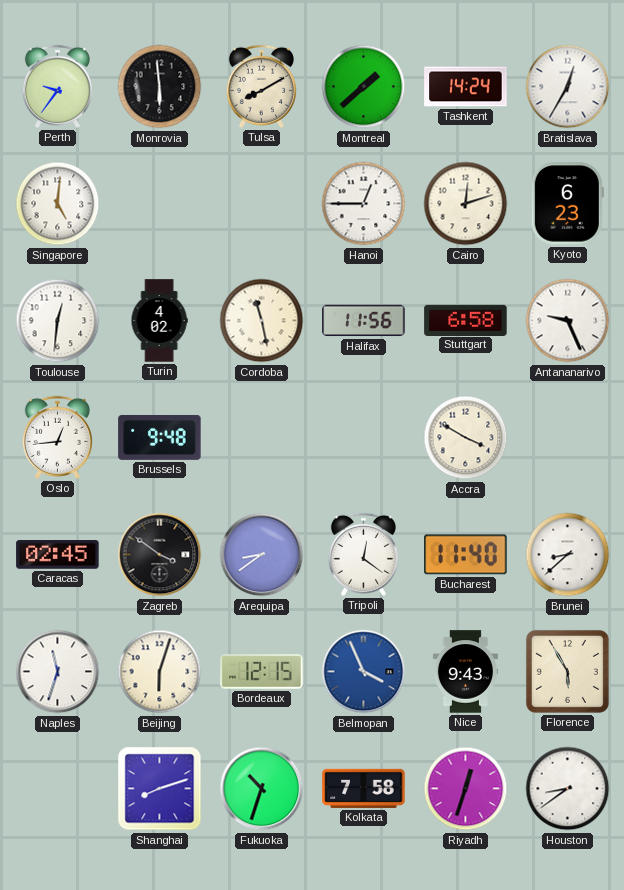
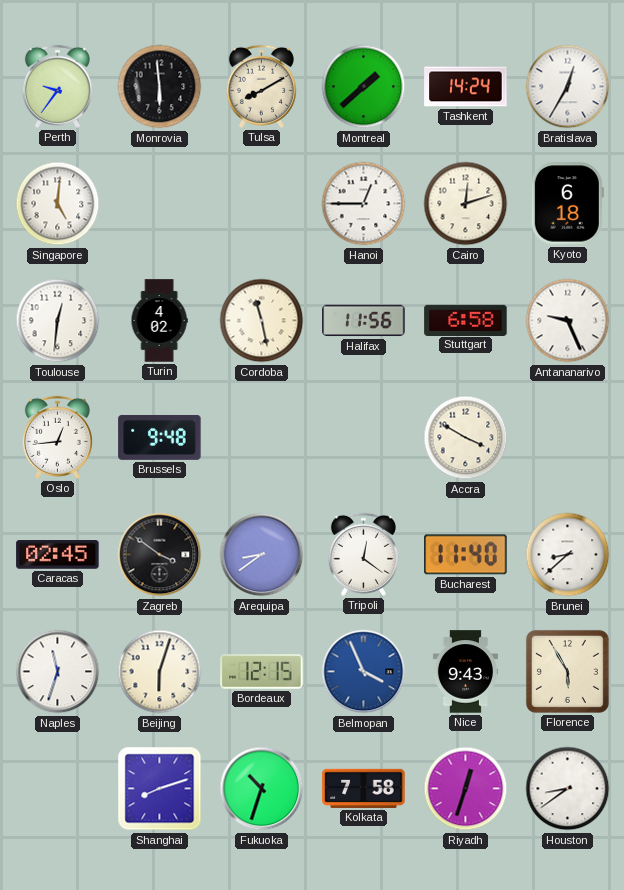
Kyoto: 6:23 -> 6:18
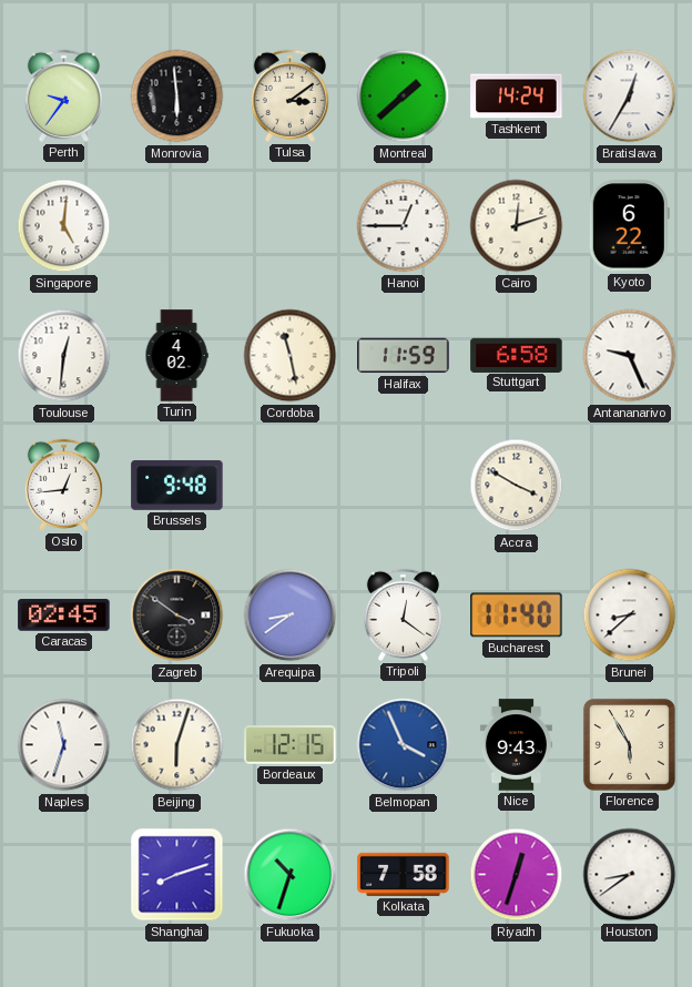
Tulsa: 8:10 -> 3:09
Kyoto: 6:18 -> 6:22
Halifax: 11:56 -> 11:59
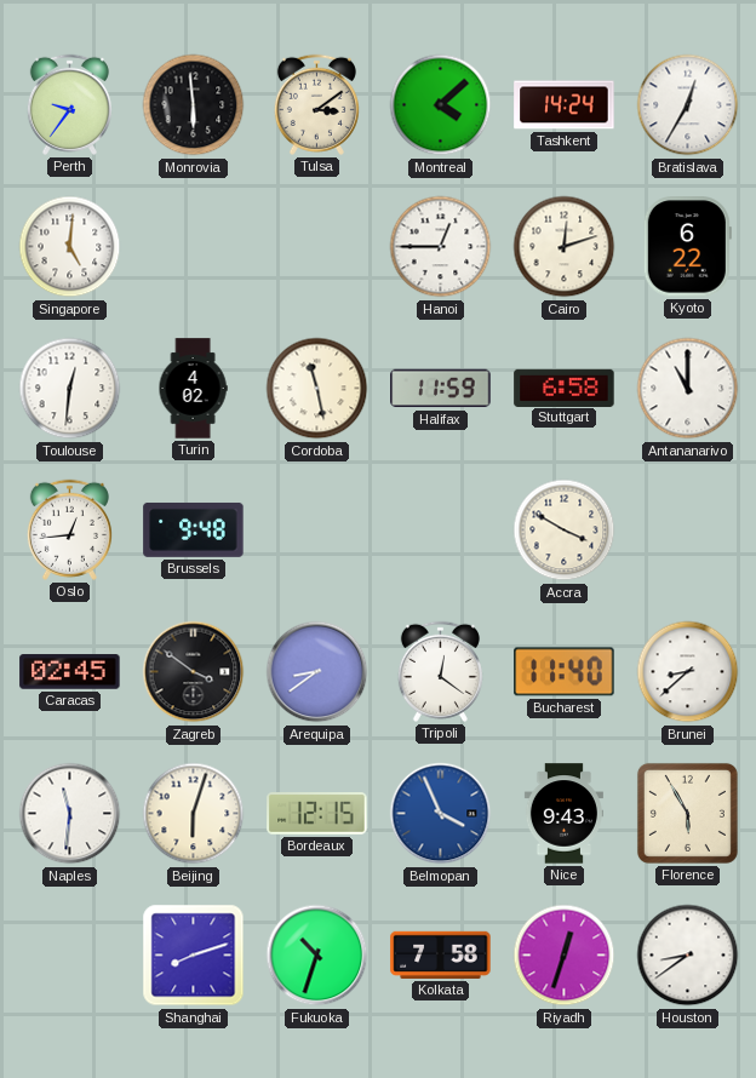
Montreal: 1:38 -> 4:08
Antananarivo: 9:26 -> 11:00
Naples: 11:33 -> 11:31
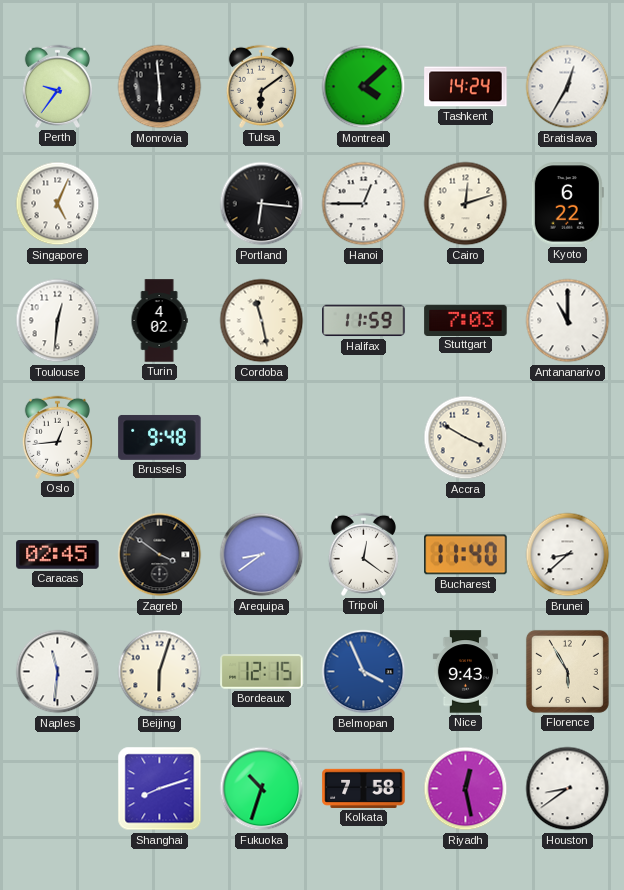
Tulsa: 3:09 -> 6:09
Singapore: 5:01 -> 5:04
Portland: none -> 6:16
Stuttgart: 6:58 -> 7:03
Riyadh: 12:33 -> 12:28
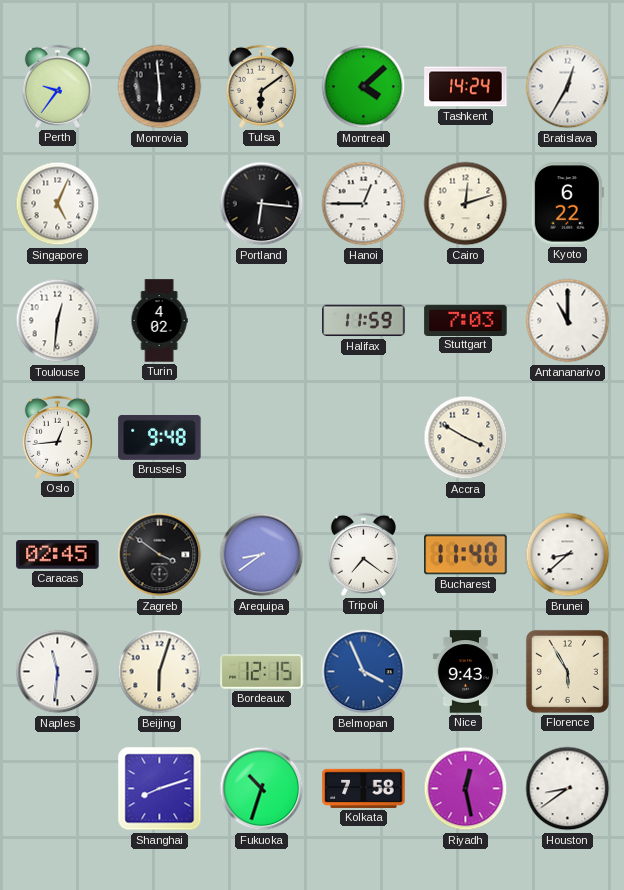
Cordoba: 11:28 -> none
Tripoli: 12:21 -> 7:21
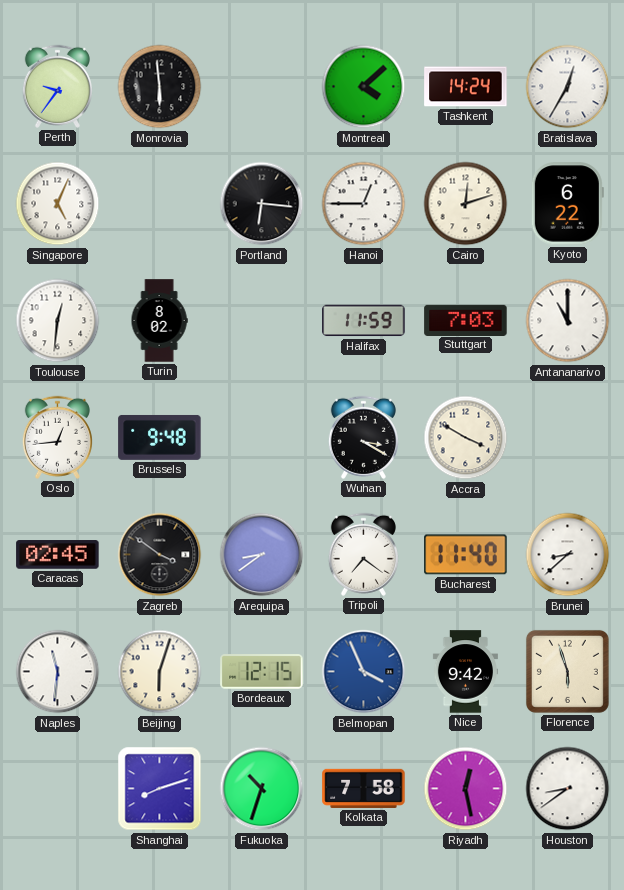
Tulsa: 6:09 -> none
Turin: 4:02 -> 8:02
Wuhan: none -> 3:20
Nice: 9:43 -> 9:42
Florence: 5:55 -> 5:57
